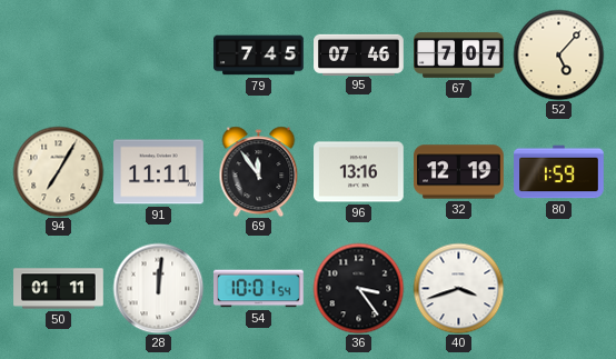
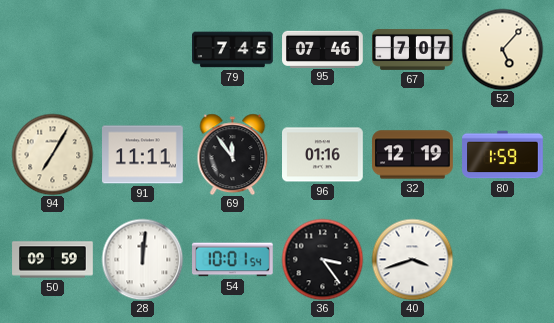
96: 13:16 -> 01:16
50: 01:11 -> 09:59
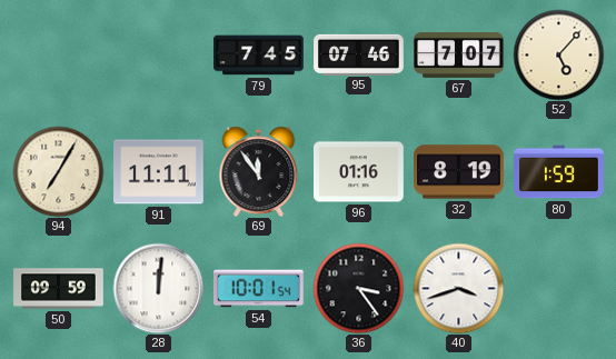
32: 12:19 -> 8:19
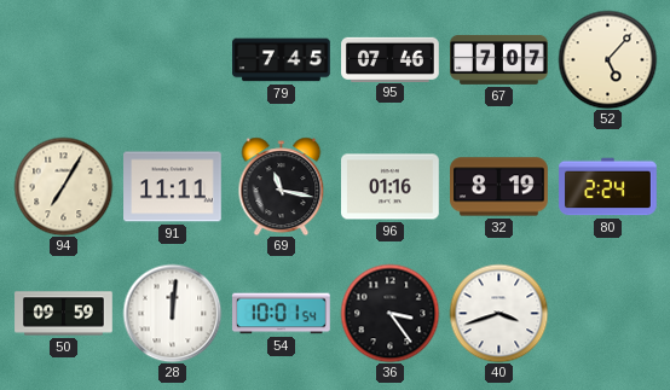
69: 11:54 -> 11:17
80: 1:59 -> 2:24
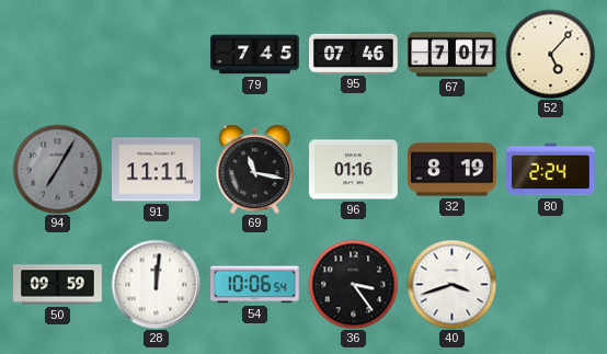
94 dial: cream -> grey
54: 10:01 -> 10:06
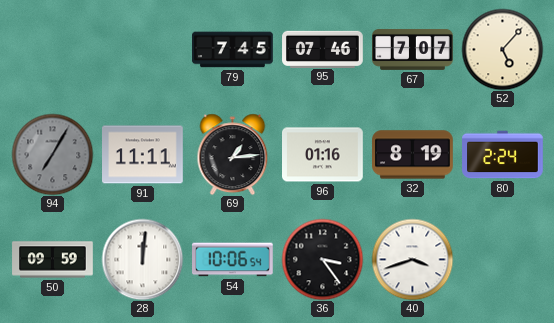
69: 11:17 -> 1:14
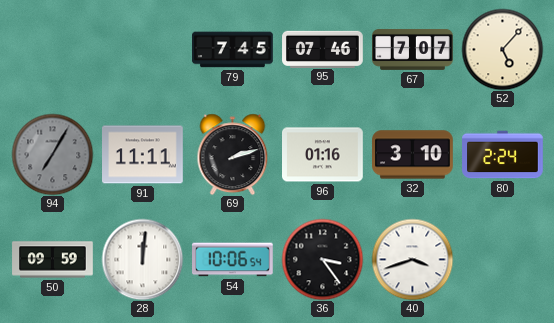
69: 1:14 -> 2:12
32: 8:19 -> 3:10
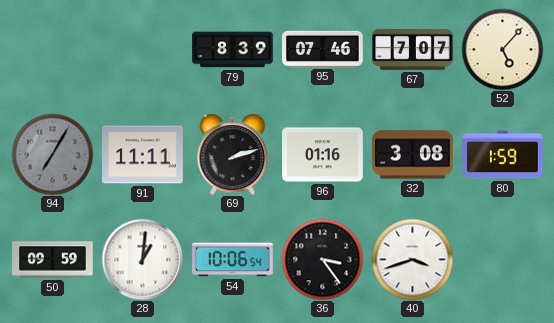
79: 7:45 -> 8:39
32: 3:10 -> 3:08
80: 2:24 -> 1:59
28: 12:01 -> 1:01
